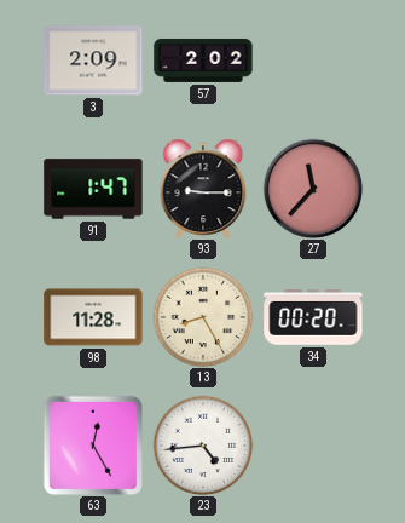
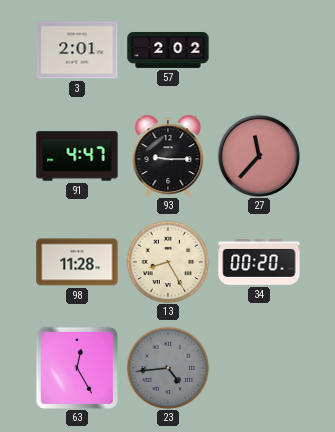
3: 2:09 -> 2:01
91: 1:47 -> 4:47
23 dial: white -> grey
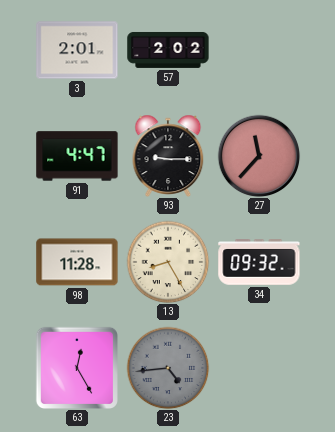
34: 00:20 -> 09:32
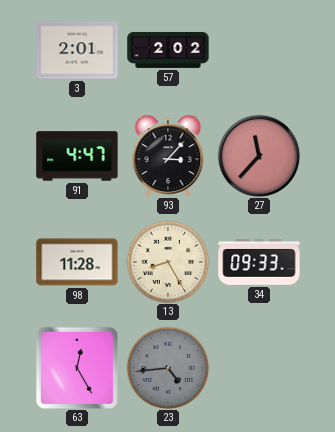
93: 9:15 -> 3:07
34: 09:32 -> 09:33
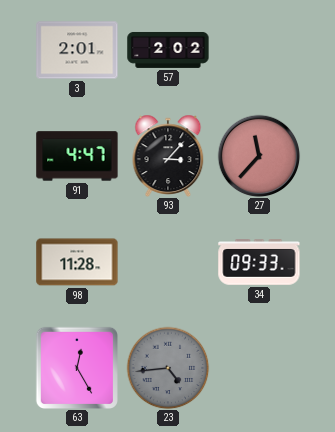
13: 8:25 -> none
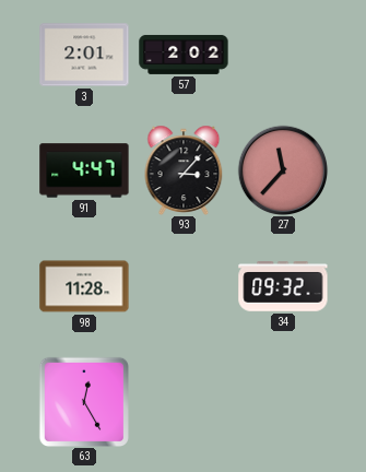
34: 09:33 -> 09:32
23: 4:44 -> none
